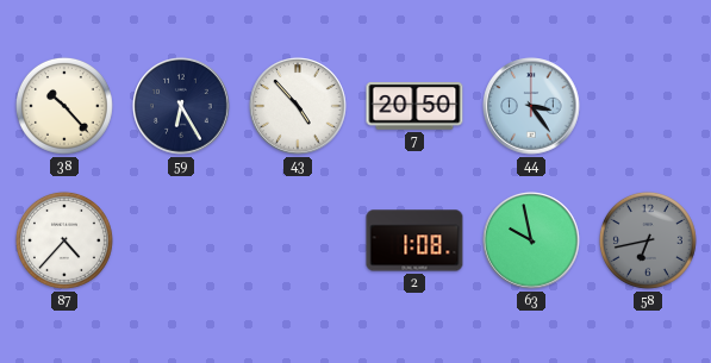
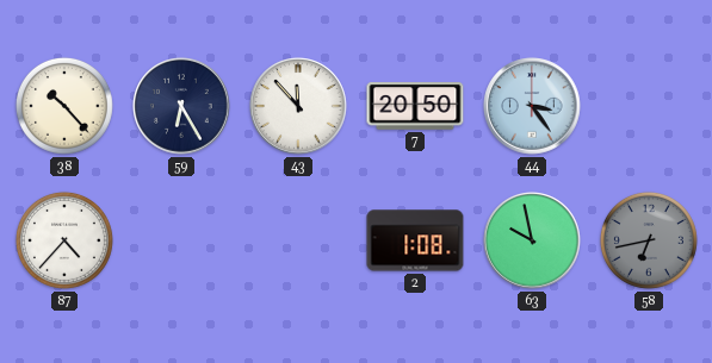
43: 4:53 -> 11:53
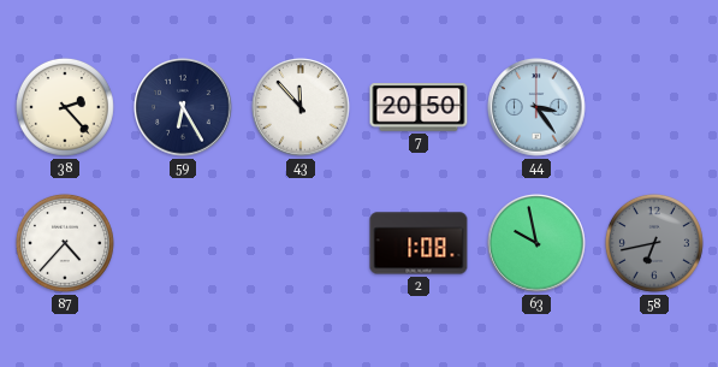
38: 10:23 -> 2:23
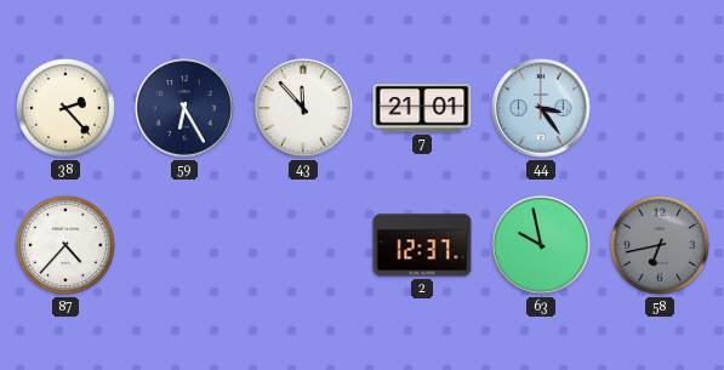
7: 20:50 -> 21:01
2: 1:08 -> 12:37
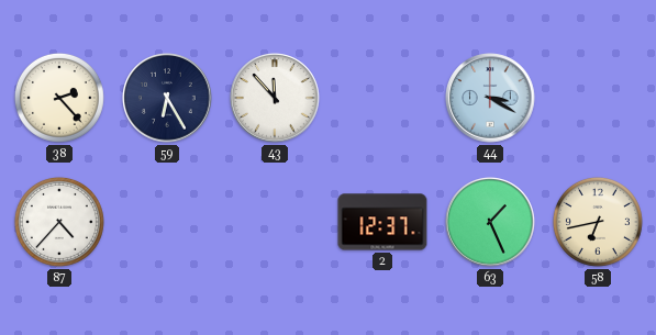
7: 21:01 -> none
44: 3:24 -> 3:20
63: 9:58 -> 1:26
58 dial: grey -> cream
